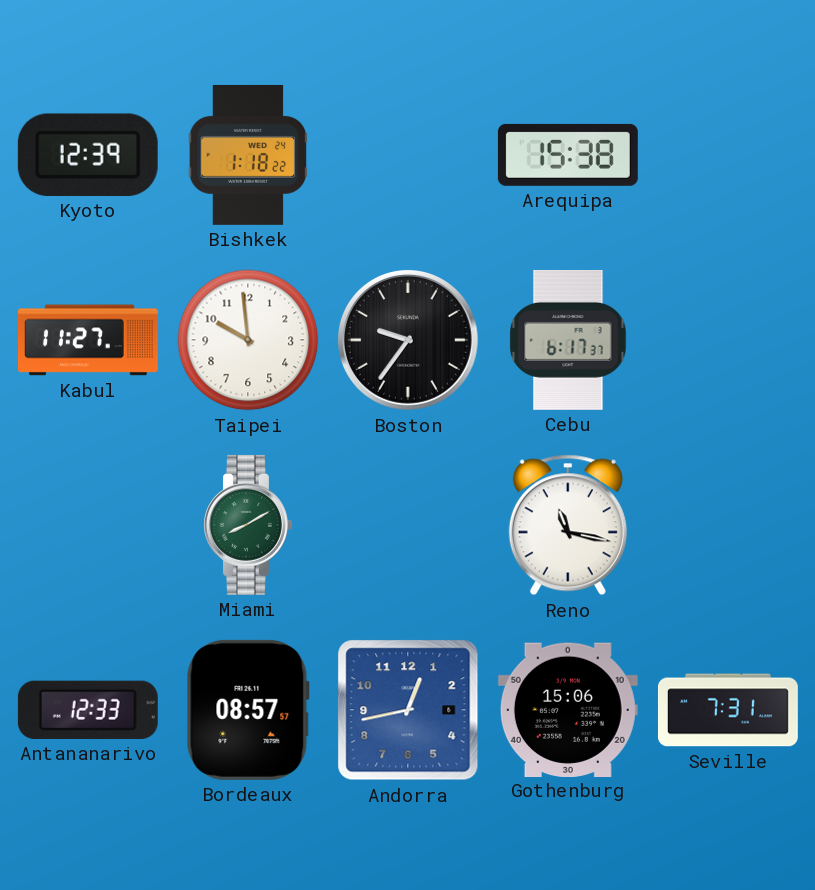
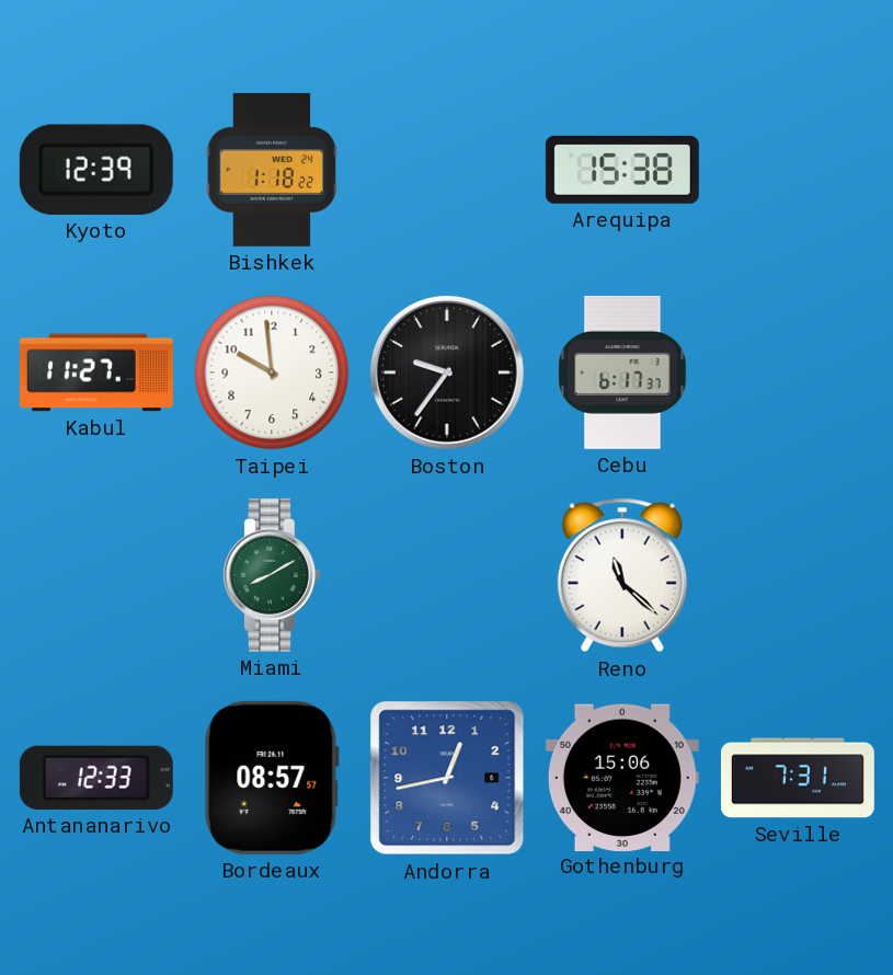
Reno: 11:17 -> 11:22
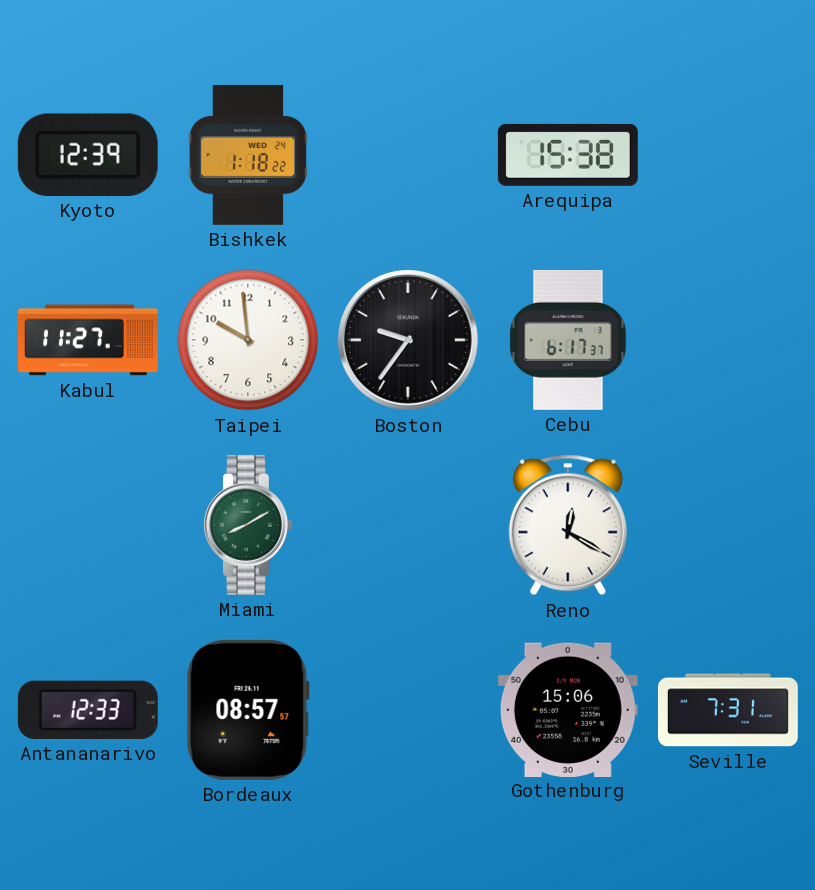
Reno: 11:22 -> 12:20
Andorra: 12:43 -> none
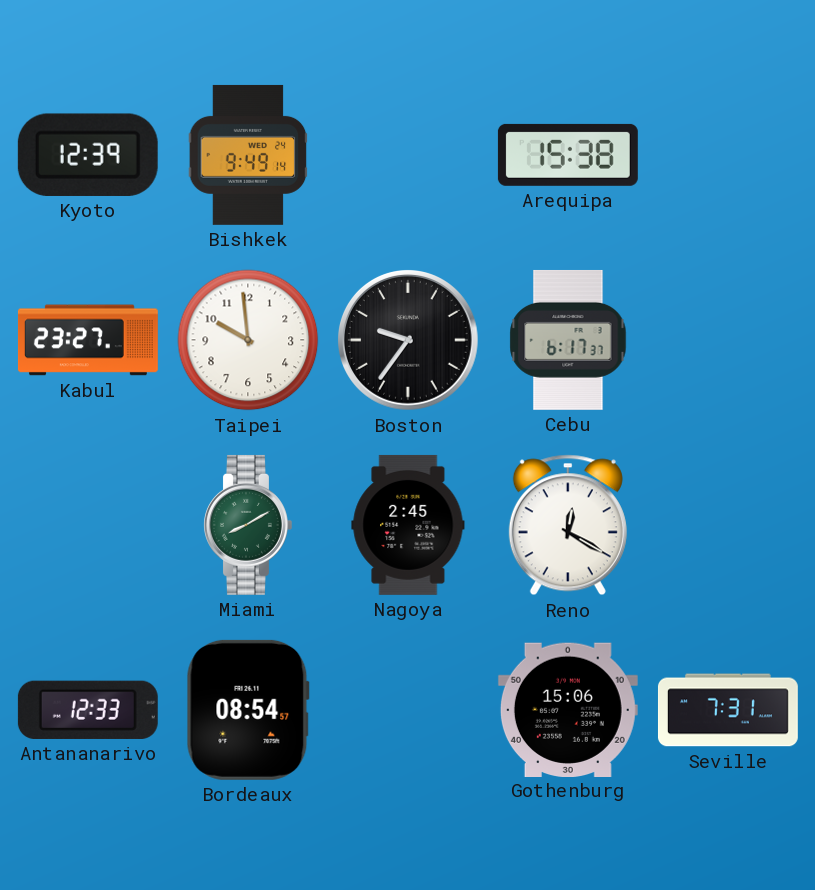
Bishkek: 1:18 -> 9:49
Kabul: 11:27 -> 23:27
Nagoya: none -> 2:45
Bordeaux: 08:57 -> 08:54
